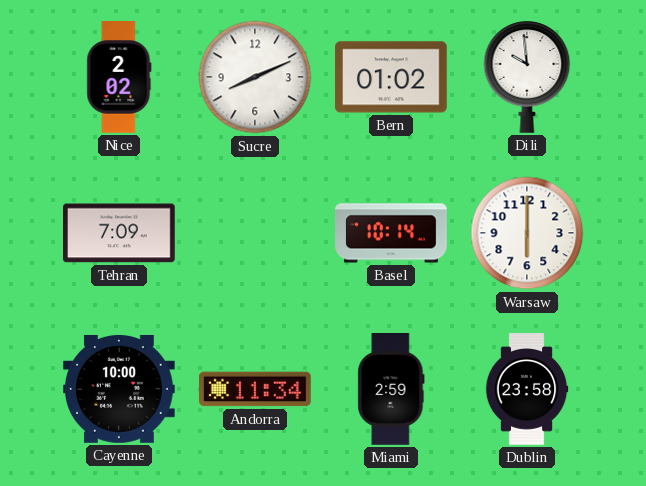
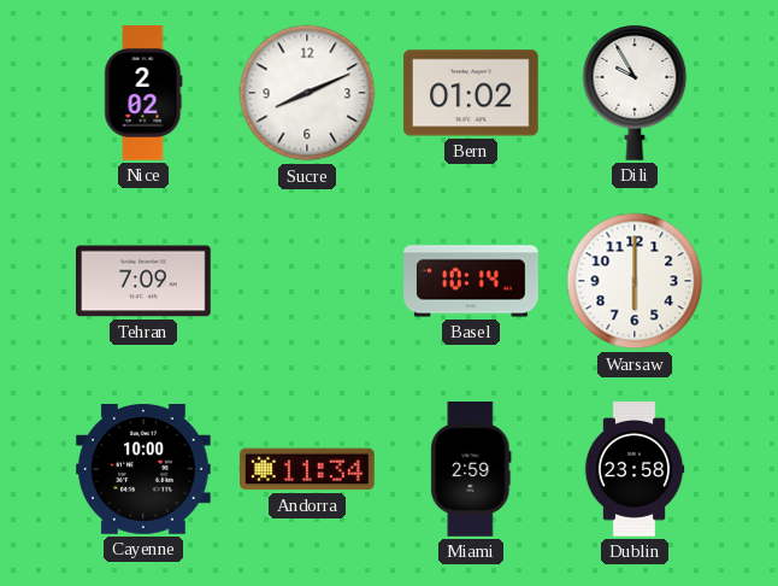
Dili: 9:59 -> 9:55
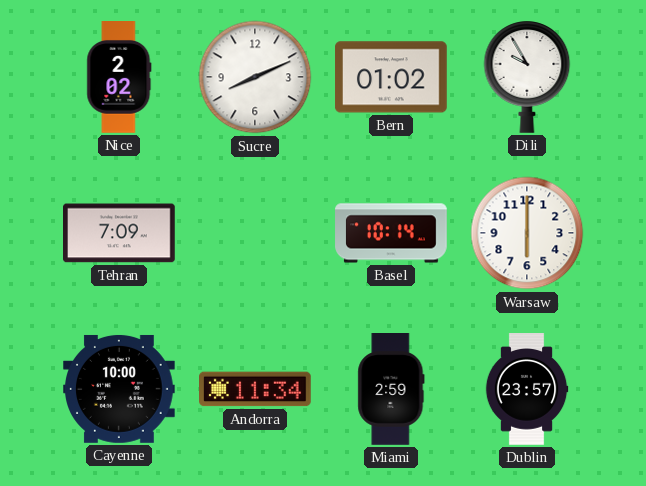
Dublin: 23:58 -> 23:57
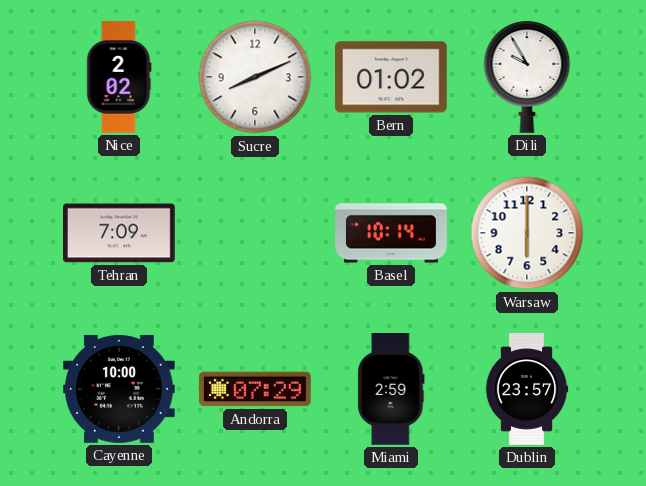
Andorra: 11:34 -> 07:29
